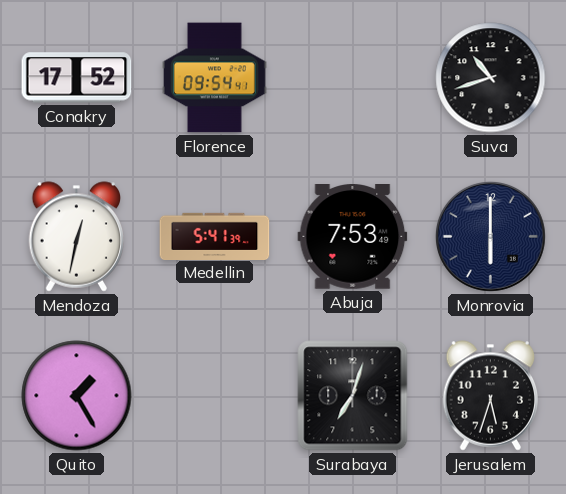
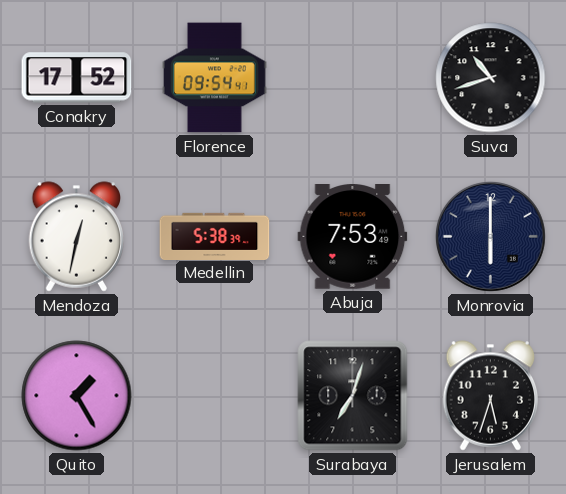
Medellin: 5:41 -> 5:38
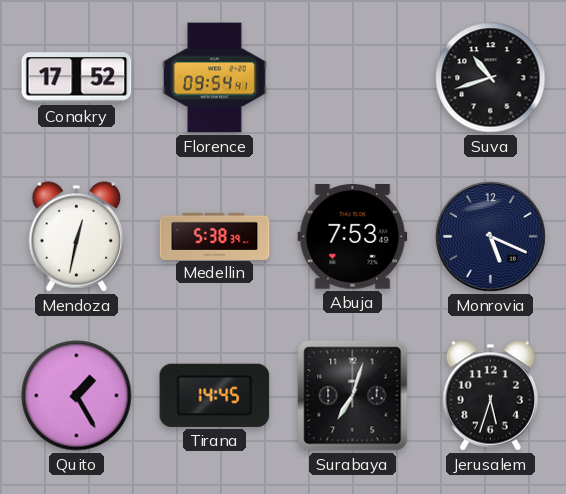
Monrovia: 6:00 -> 5:19
Tirana: none -> 14:45
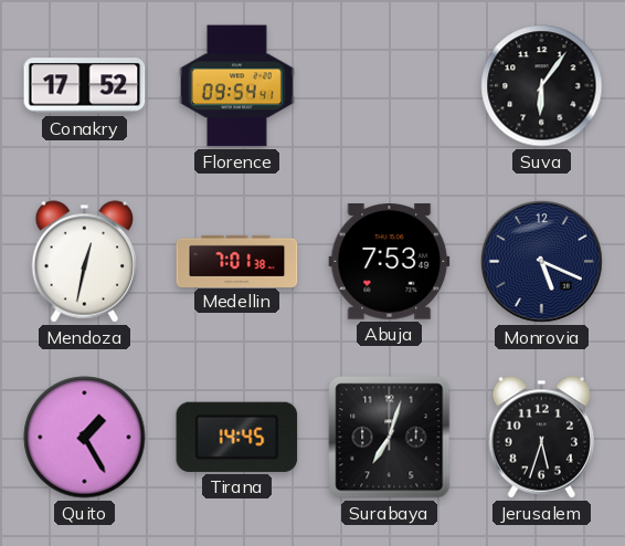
Suva: 10:42 -> 6:06
Medellin: 5:38 -> 7:01
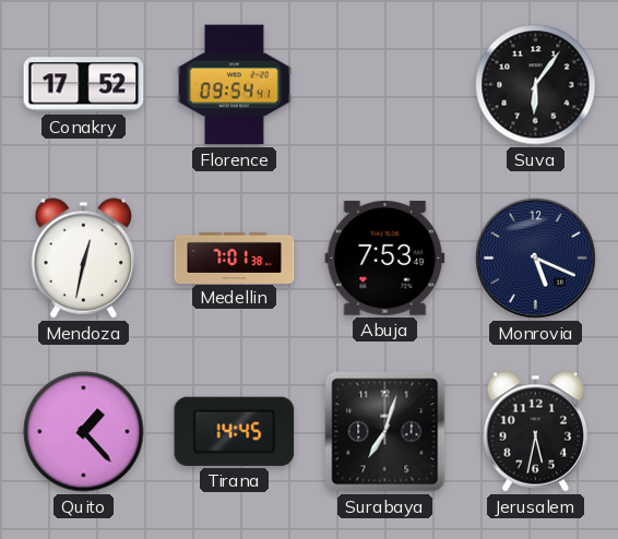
Quito: 1:25 -> 1:23
Jerusalem: 5:33 -> 5:32
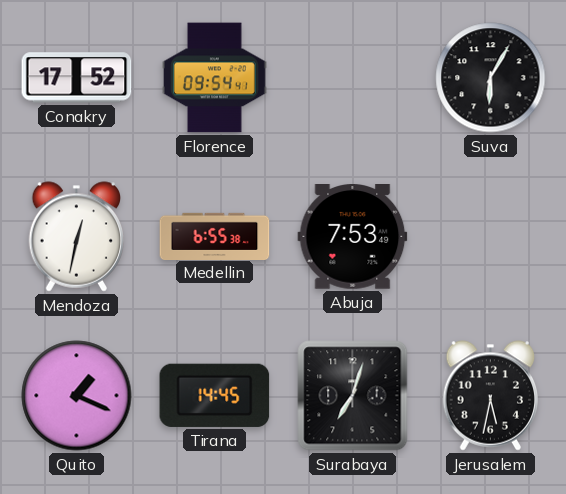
Suva: 6:06 -> 6:05
Medellin: 7:01 -> 6:55
Monrovia: 5:19 -> none
Quito: 1:23 -> 1:19
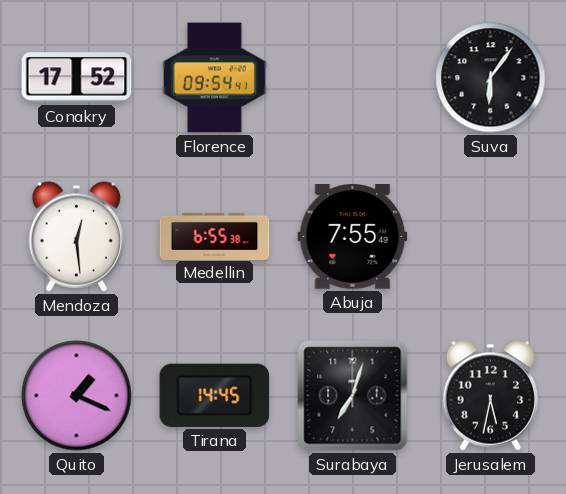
Suva: 6:05 -> 6:06
Mendoza: 12:32 -> 12:29
Abuja: 7:53 -> 7:55
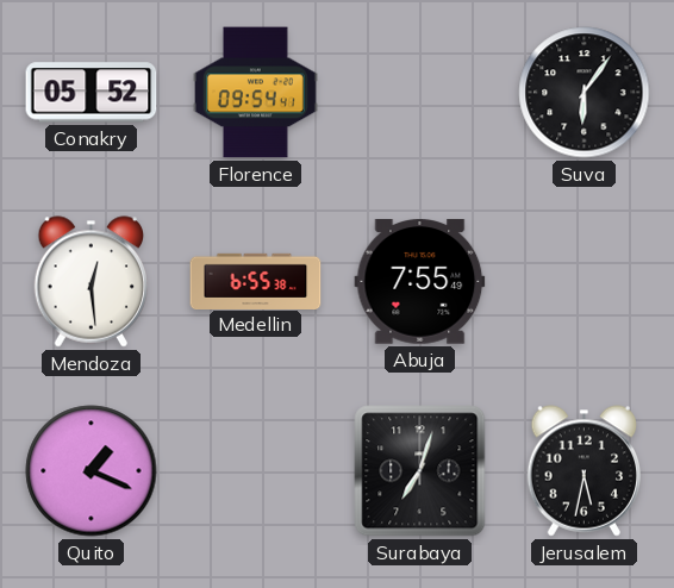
Conakry: 17:52 -> 05:52
Tirana: 14:45 -> none
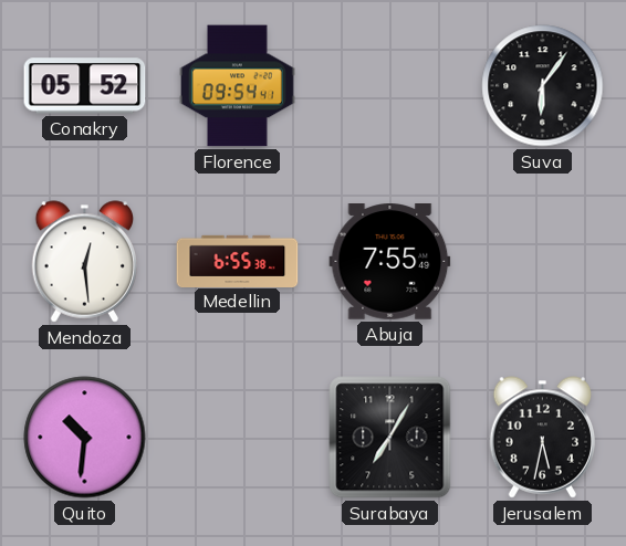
Quito: 1:19 -> 10:31
Surabaya: 7:03 -> 7:05
